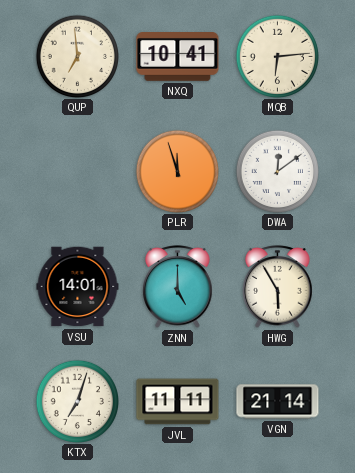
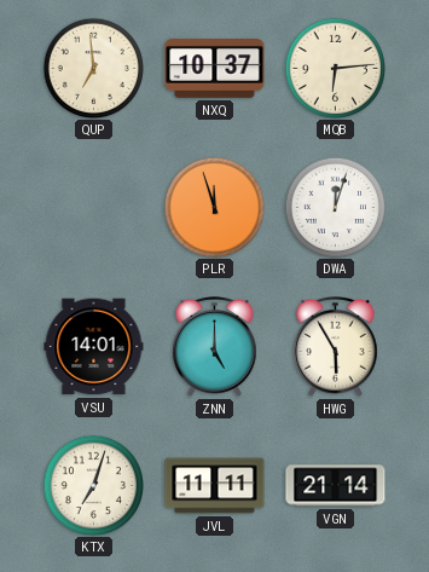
NXQ: 10:41 -> 10:37
DWA: 12:09 -> 12:03
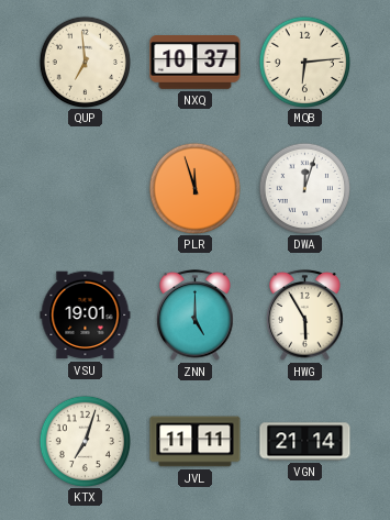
VSU: 14:01 -> 19:01
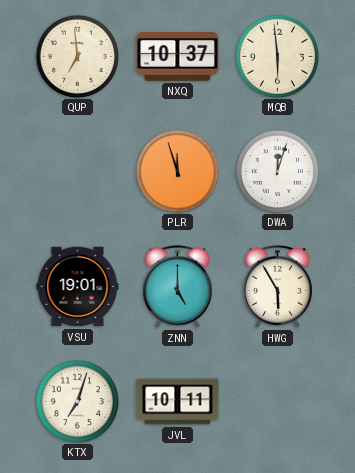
MQB: 6:14 -> 5:59
JVL: 11:11 -> 10:11
VGN: 21:14 -> none
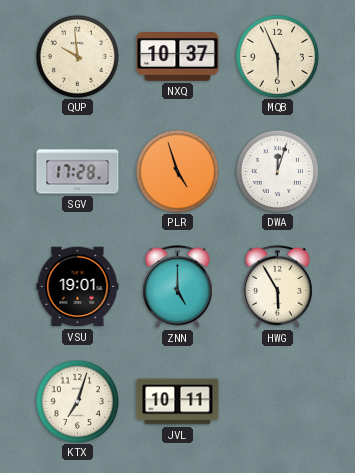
QUP: 6:59 -> 9:59
MQB: 5:59 -> 5:56
SGV: none -> 17:28
PLR: 11:57 -> 4:57
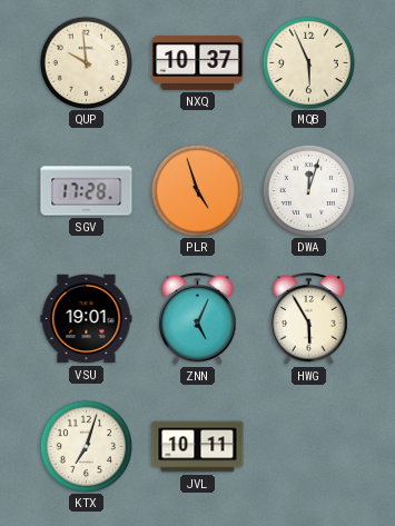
ZNN: 5:00 -> 5:04
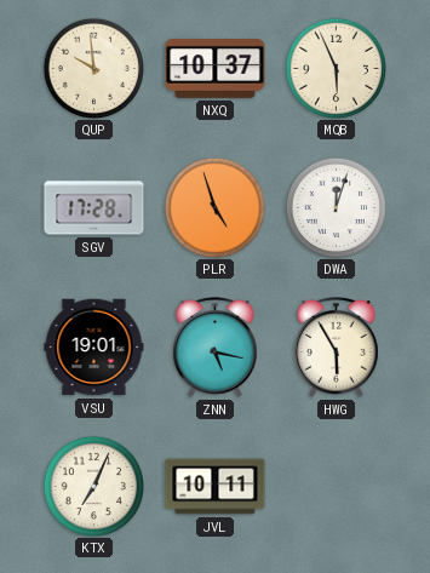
ZNN: 5:04 -> 5:17
KTX: 7:03 -> 7:04
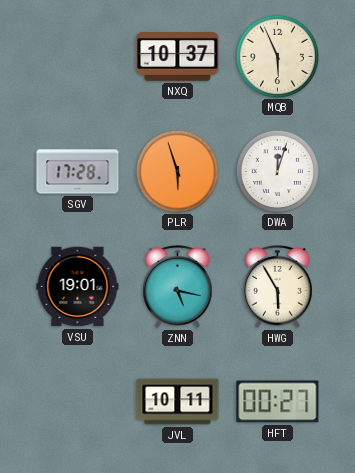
QUP: 9:59 -> none
PLR: 4:57 -> 5:57
KTX: 7:04 -> none
HFT: none -> 00:27
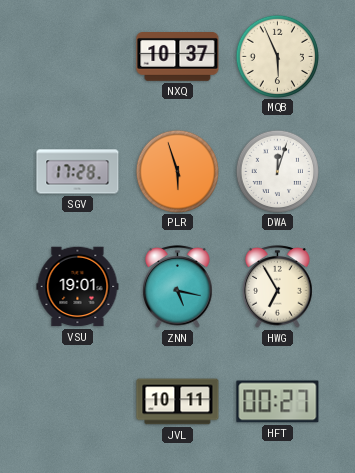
HWG: 5:55 -> 6:55
